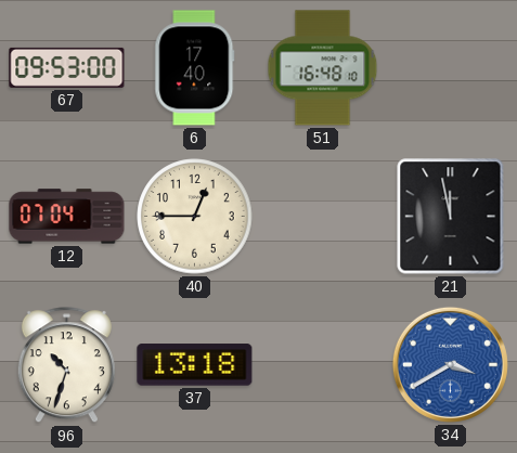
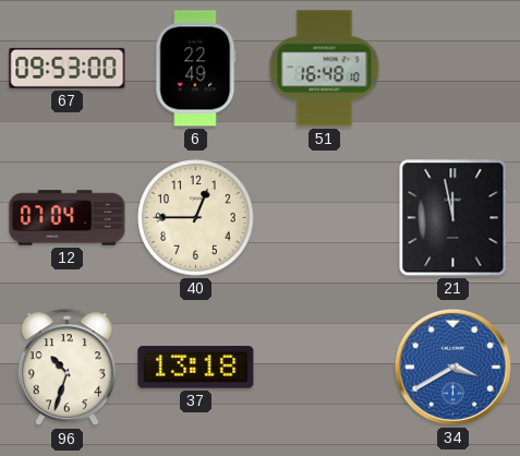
6: 17:40 -> 22:49
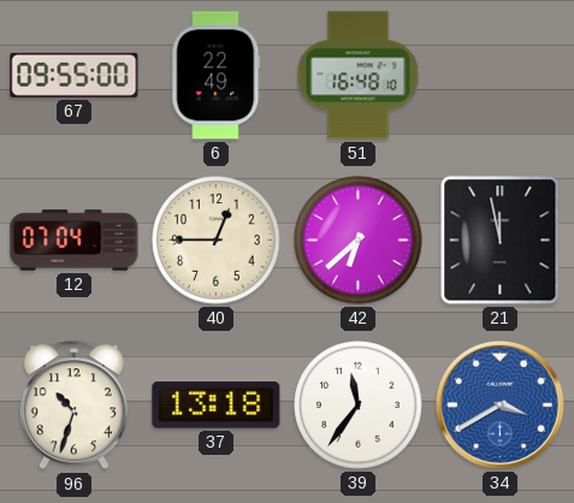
67: 09:53 -> 09:55
42: none -> 6:38
39: none -> 11:36
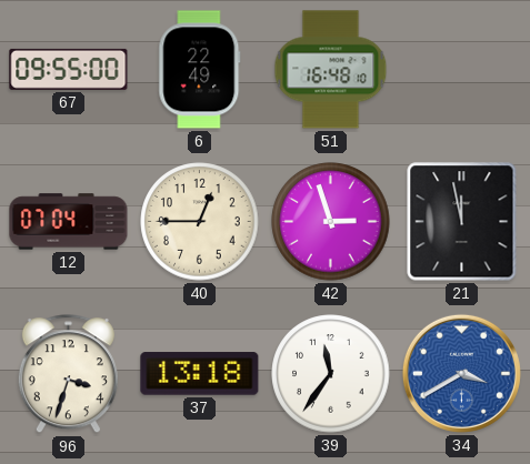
42: 6:38 -> 2:57
96: 10:33 -> 3:33
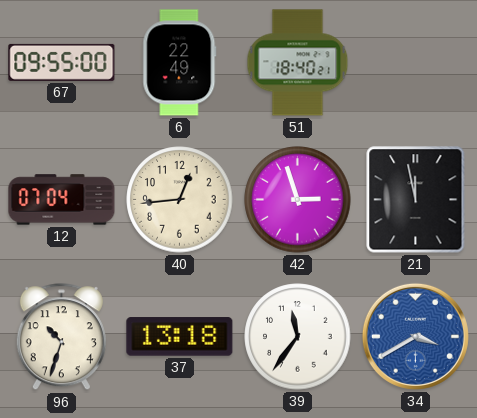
51: 16:48 -> 18:40
40: 12:45 -> 12:44
96: 3:33 -> 10:33
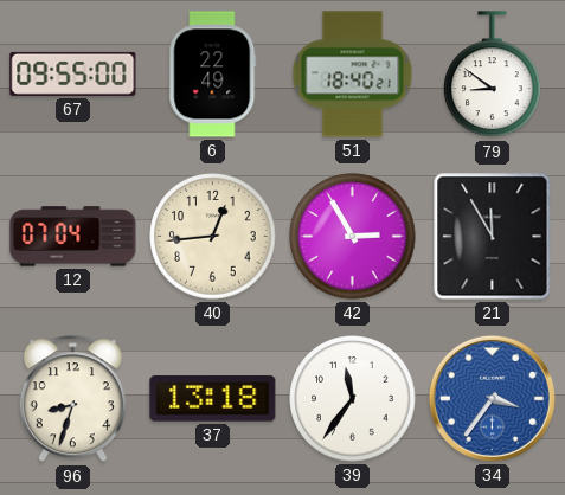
79: none -> 8:51
42: 2:57 -> 2:55
21: 11:58 -> 11:55
96: 10:33 -> 8:33
34: 3:40 -> 3:36
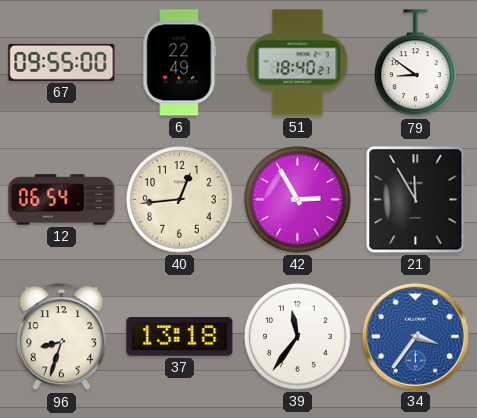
12: 07:04 -> 06:54
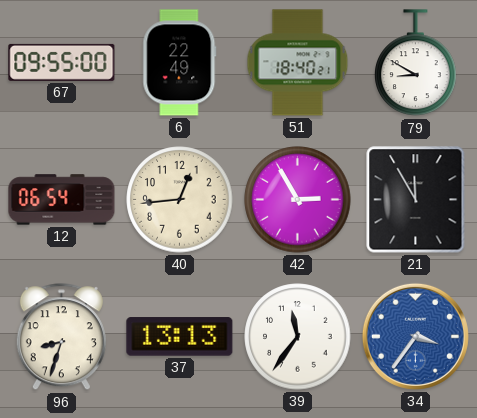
79: 8:51 -> 8:50
37: 13:18 -> 13:13
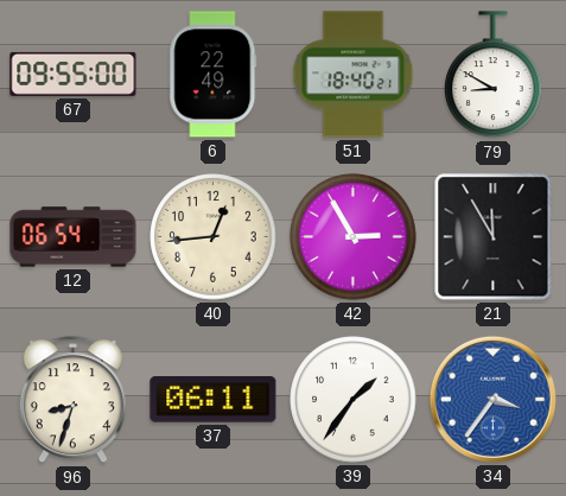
37: 13:13 -> 06:11
39: 11:36 -> 1:36
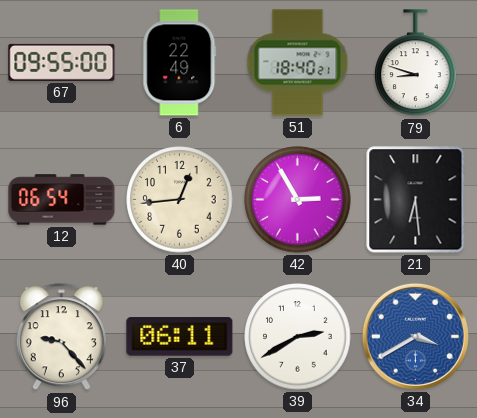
79: 8:50 -> 8:48
21: 11:55 -> 6:29
96: 8:33 -> 9:23
39: 1:36 -> 2:40
34: 3:36 -> 3:40
